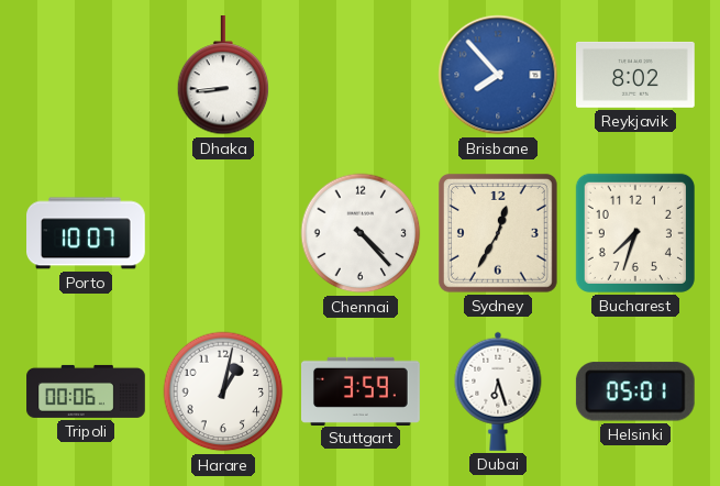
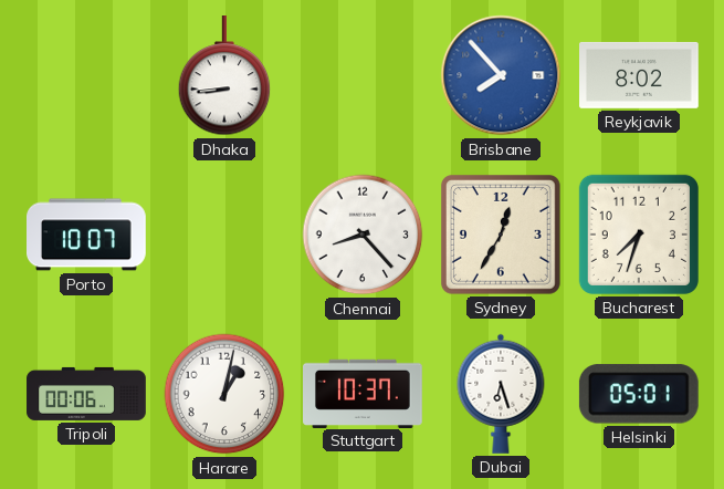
Chennai: 4:23 -> 8:23
Stuttgart: 3:59 -> 10:37
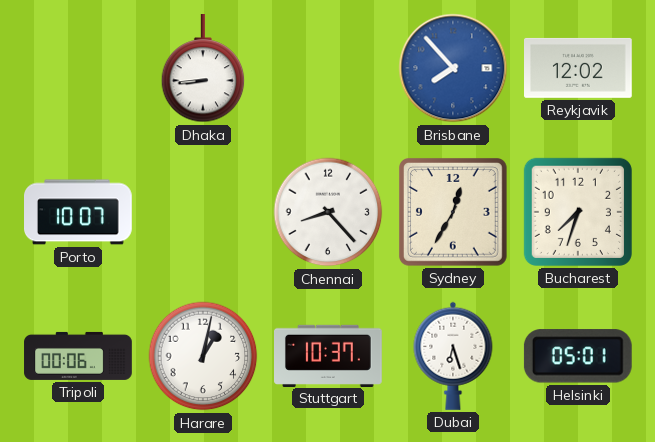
Reykjavik: 8:02 -> 12:02
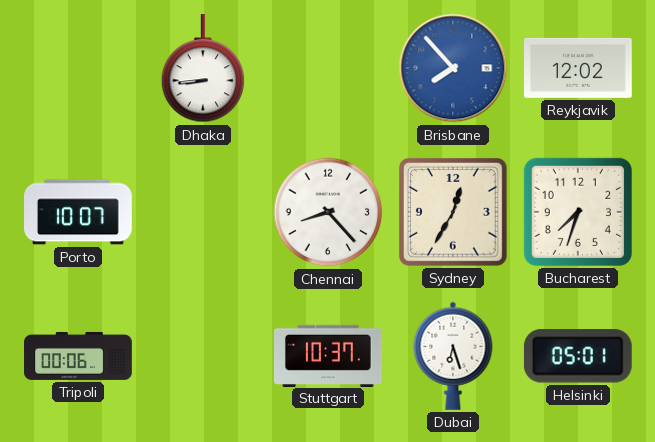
Harare: 1:02 -> none
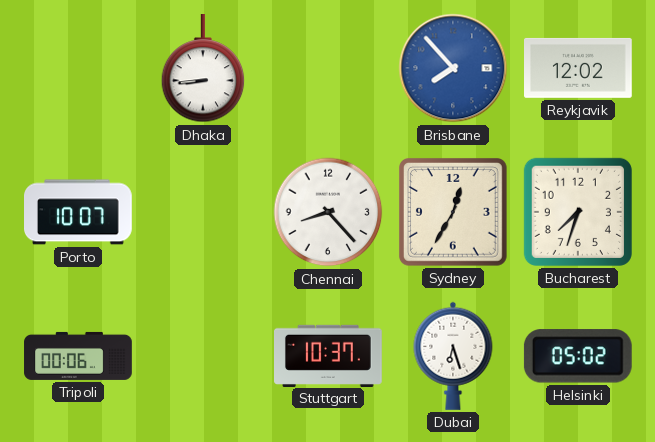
Helsinki: 05:01 -> 05:02
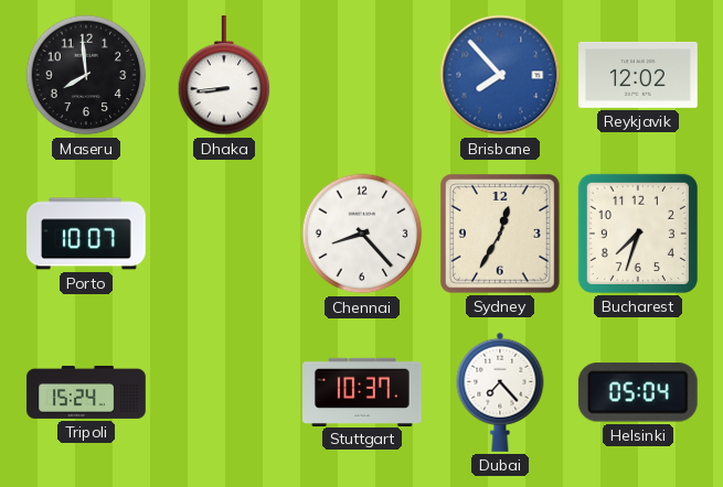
Maseru: none -> 7:59
Tripoli: 00:06 -> 15:24
Dubai: 6:27 -> 7:23
Helsinki: 05:02 -> 05:04
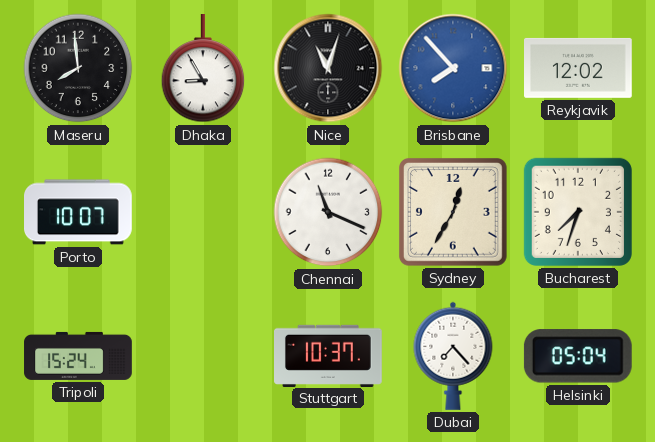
Dhaka: 8:44 -> 8:55
Nice: none -> 11:03
Chennai: 8:23 -> 11:19
